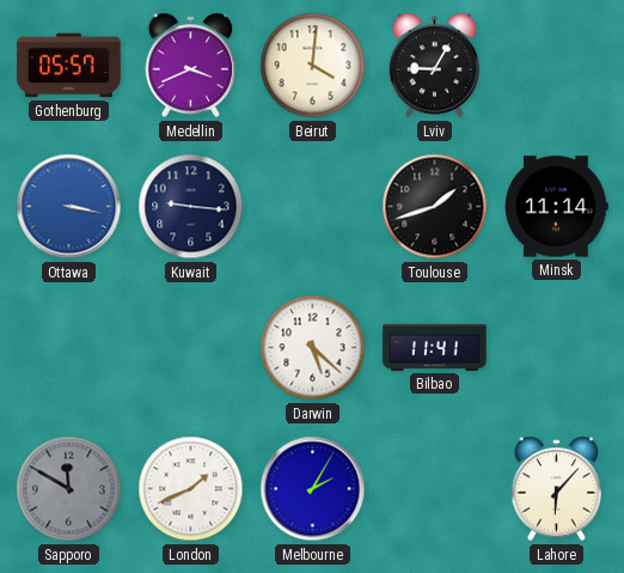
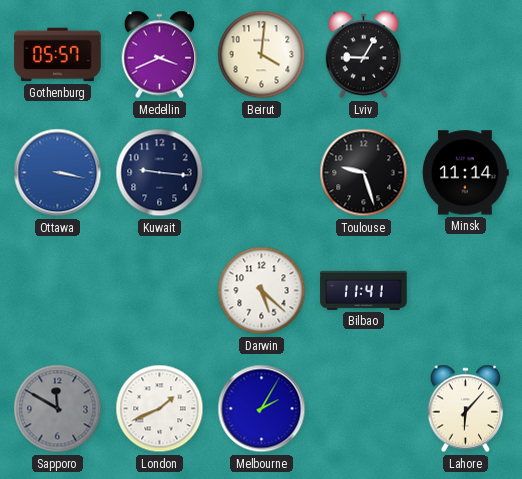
Toulouse: 1:42 -> 9:27
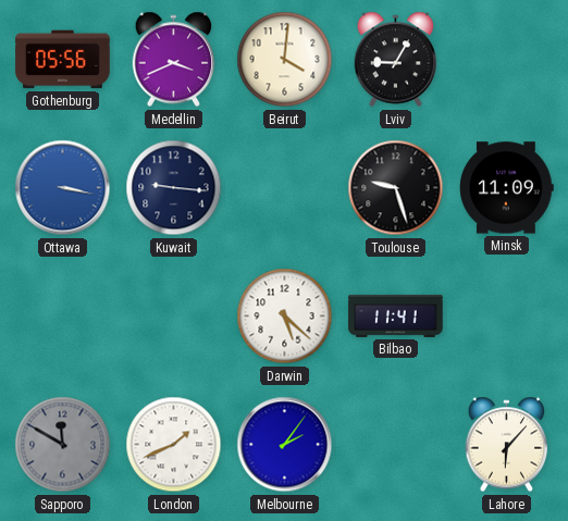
Gothenburg: 05:57 -> 05:56
Minsk: 11:14 -> 11:09
Melbourne: 2:05 -> 2:06
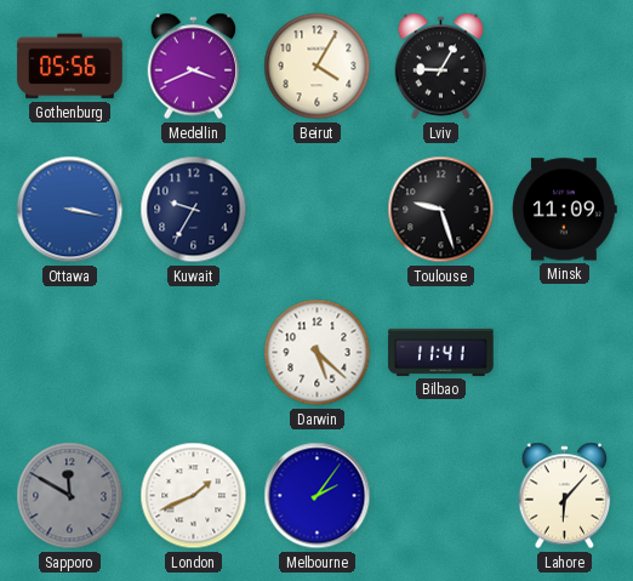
Beirut: 4:01 -> 4:05
Kuwait: 9:16 -> 9:35
